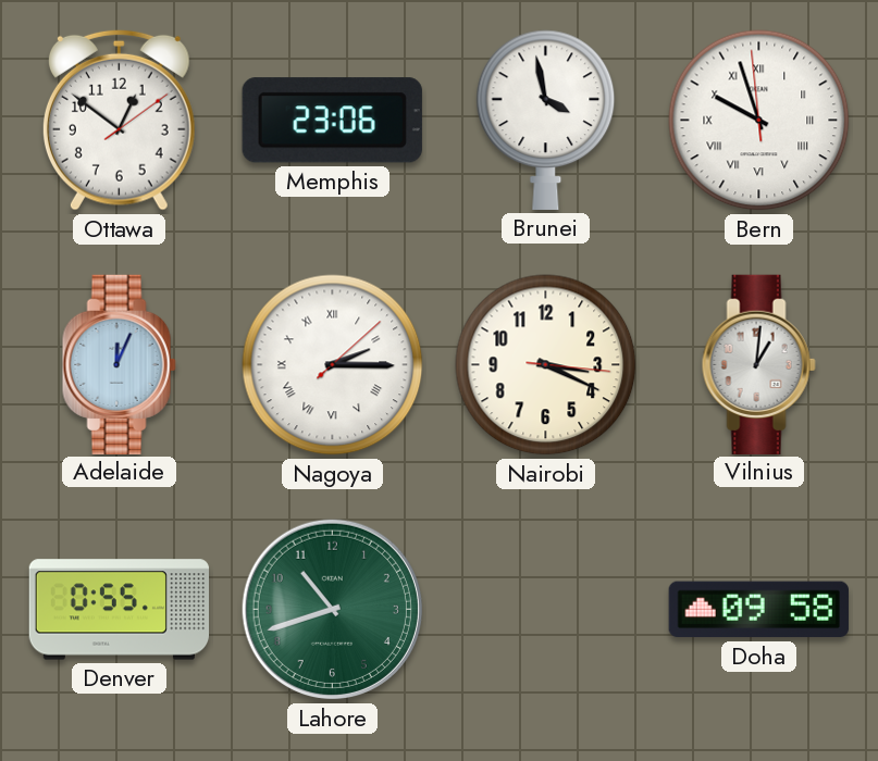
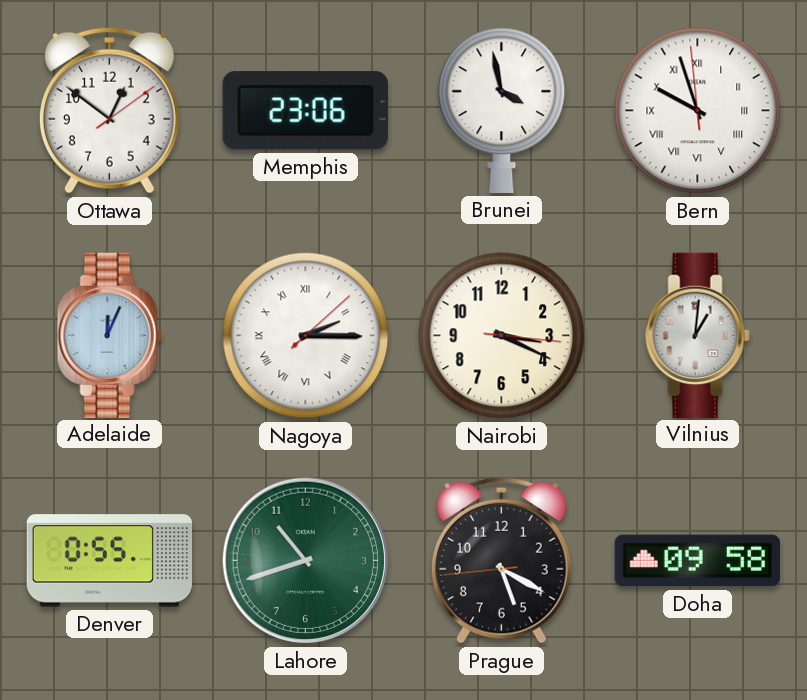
Prague: none -> 5:19
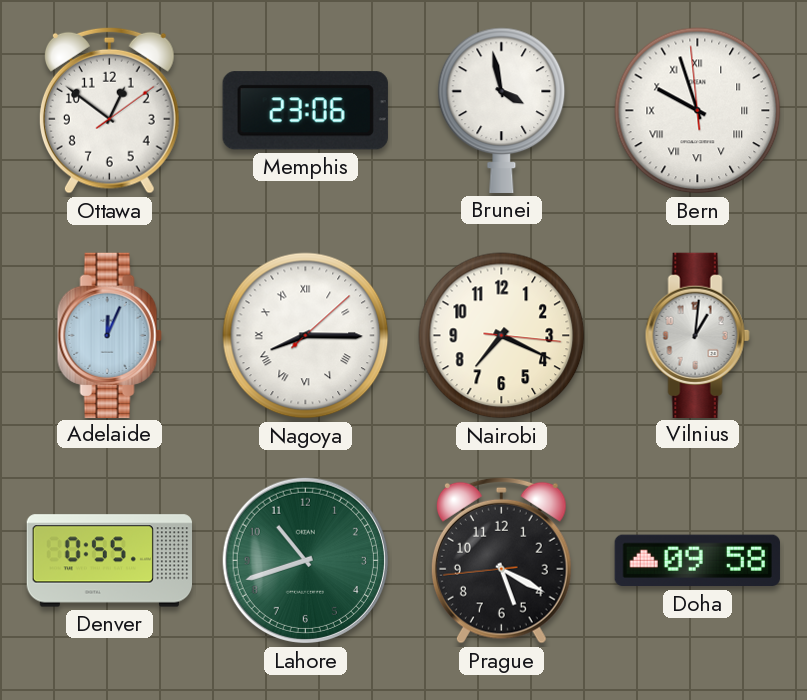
Nagoya: 2:15 -> 8:15
Nairobi: 3:19 -> 7:19
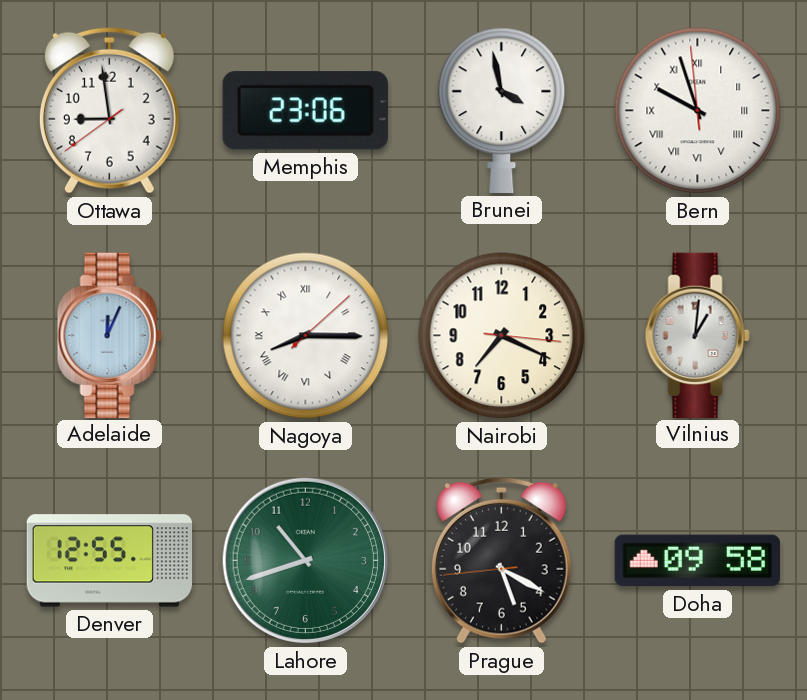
Ottawa: 12:51 -> 8:58
Denver: 0:55 -> 12:55
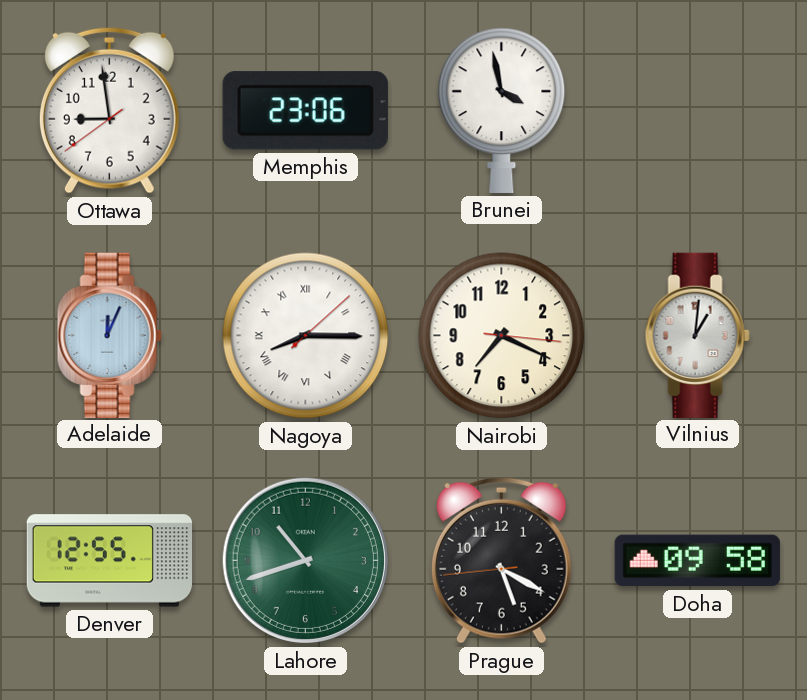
Bern: 9:56 -> none
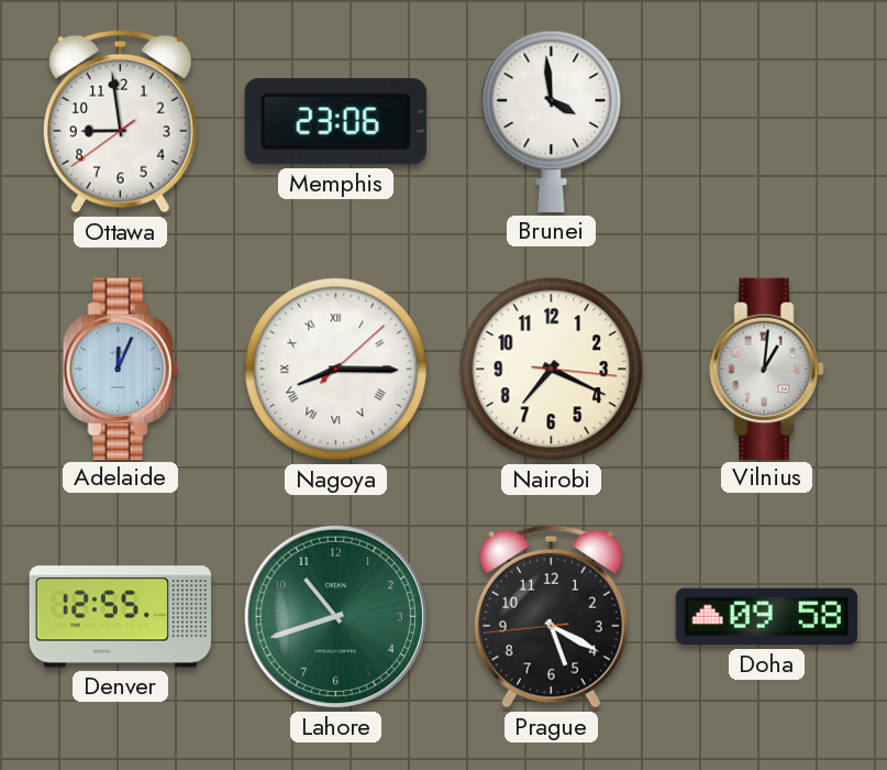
Brunei: 3:58 -> 3:59
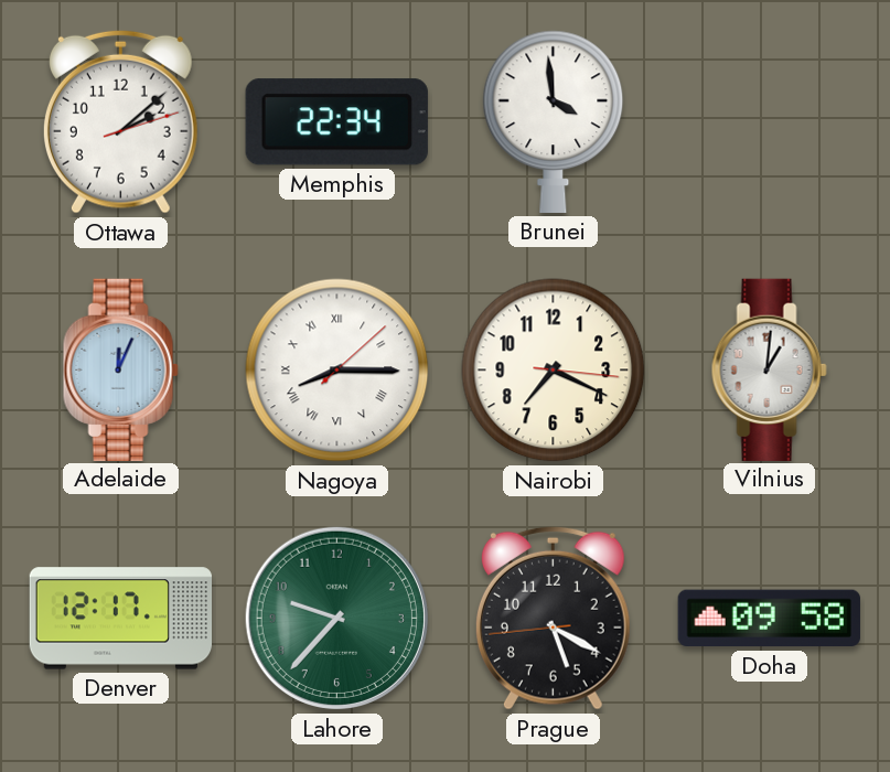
Ottawa: 8:58 -> 2:08
Memphis: 23:06 -> 22:34
Denver: 12:55 -> 12:17
Lahore: 10:42 -> 9:37
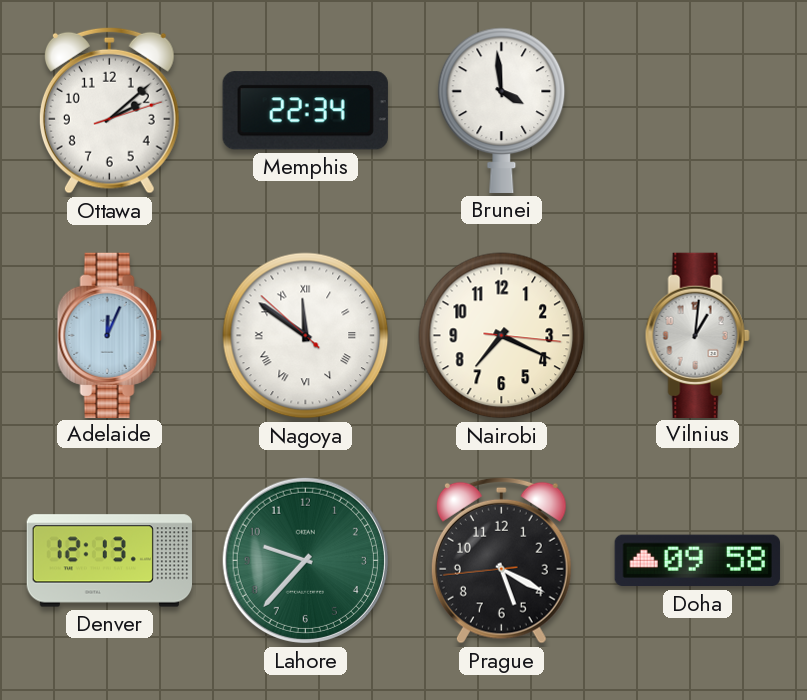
Nagoya: 8:15 -> 11:50
Denver: 12:17 -> 12:13
